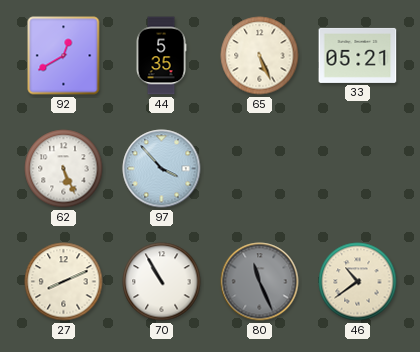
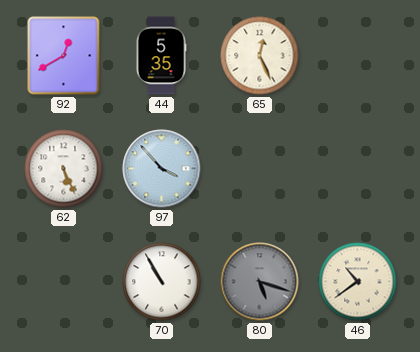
65: 5:26 -> 12:26
33: 05:21 -> none
27: 8:11 -> none
80: 11:26 -> 5:18
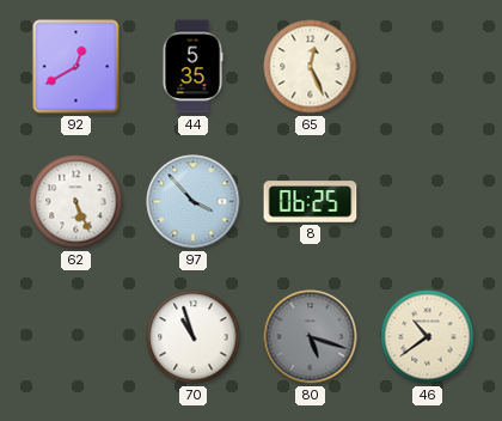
8: none -> 06:25
70: 10:55 -> 10:57
